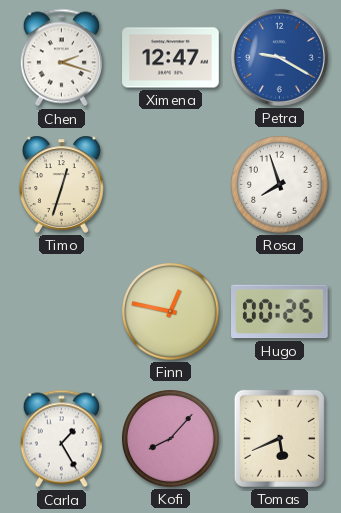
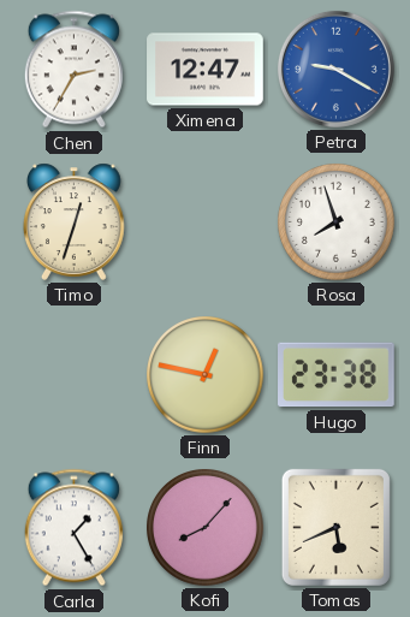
Chen: 2:18 -> 2:35
Hugo: 00:25 -> 23:38
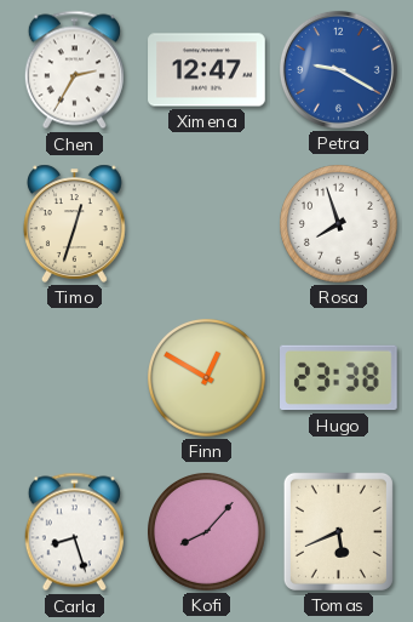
Finn: 12:47 -> 12:50
Carla: 1:25 -> 8:27
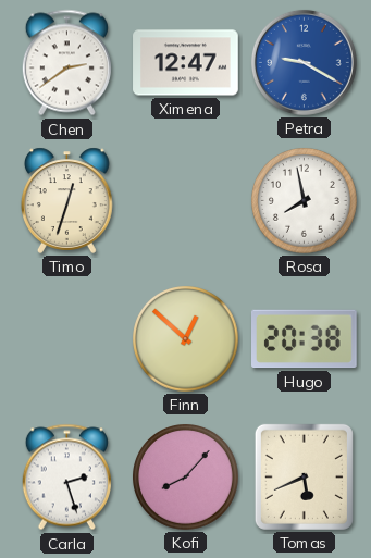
Chen: 2:35 -> 2:39
Rosa: 7:57 -> 7:58
Finn: 12:50 -> 12:52
Hugo: 23:38 -> 20:38
Carla: 8:27 -> 2:27
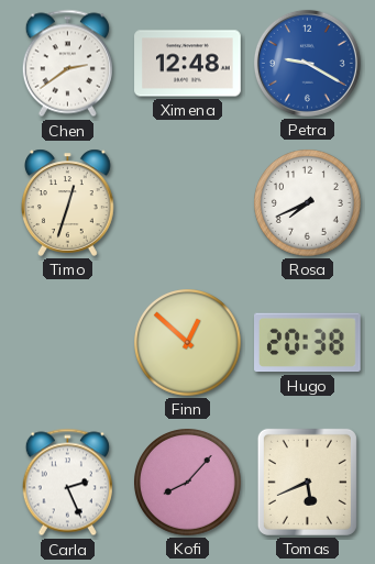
Ximena: 12:47 -> 12:48
Rosa: 7:58 -> 7:41
Carla: 2:27 -> 2:26
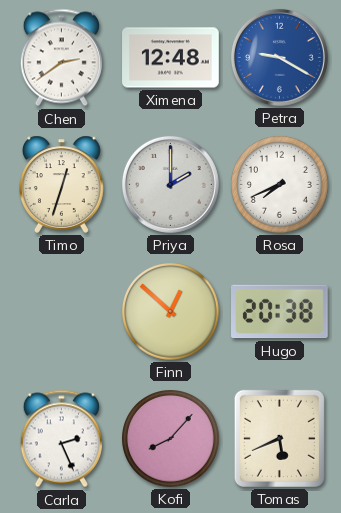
Priya: none -> 2:00
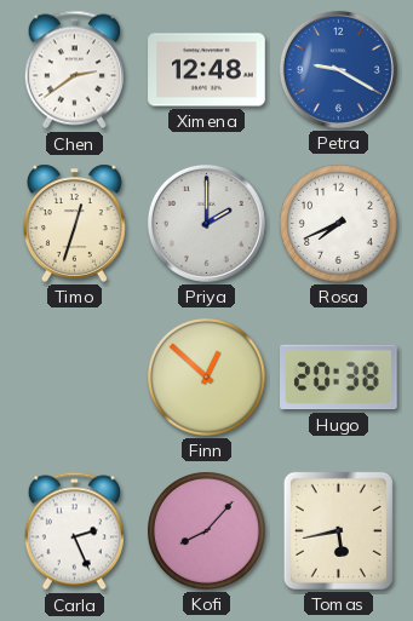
Tomas: 5:41 -> 5:43
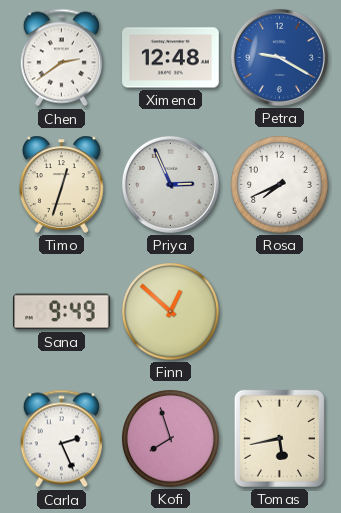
Priya: 2:00 -> 2:56
Sana: none -> 9:49
Hugo: 20:38 -> none
Kofi: 8:07 -> 7:57
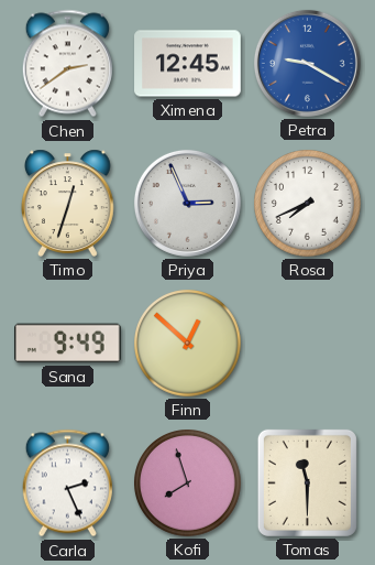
Ximena: 12:48 -> 12:45
Tomas: 5:43 -> 11:30
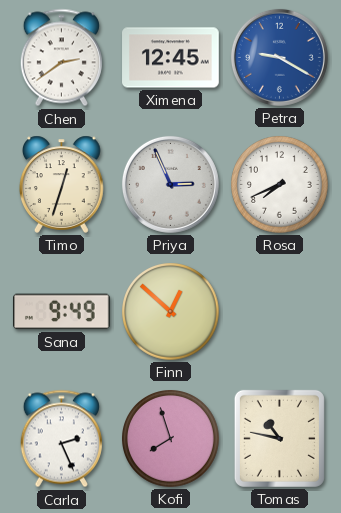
Tomas: 11:30 -> 10:47
